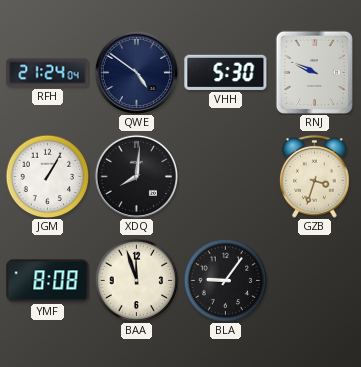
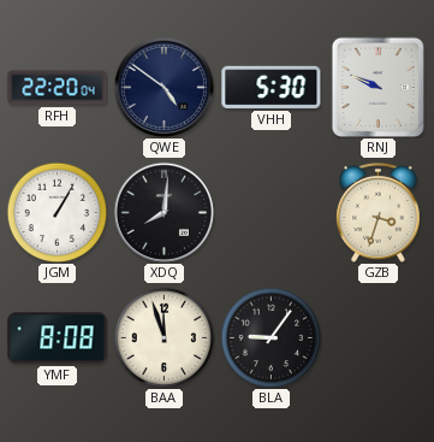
RFH: 21:24 -> 22:20
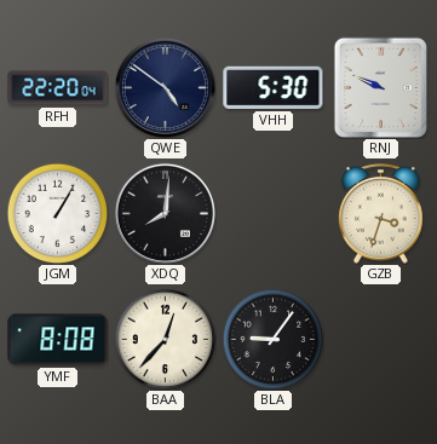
BAA: 11:57 -> 12:37
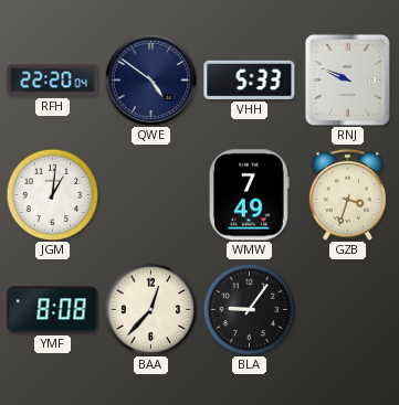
VHH: 5:30 -> 5:33
JGM: 1:05 -> 1:01
XDQ: 8:01 -> none
WMW: none -> 7:49
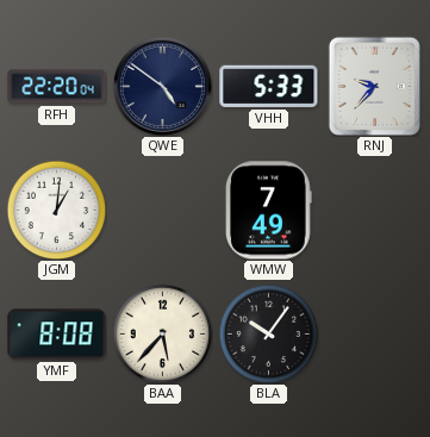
RNJ: 9:49 -> 9:37
GZB: 3:33 -> none
BAA: 12:37 -> 5:37
BLA: 9:06 -> 10:06
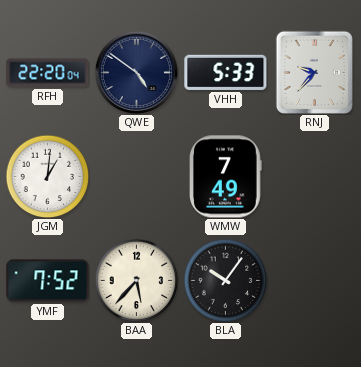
YMF: 8:08 -> 7:52
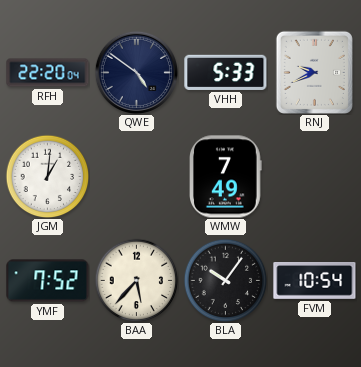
RNJ: 9:37 -> 9:41
FVM: none -> 10:54
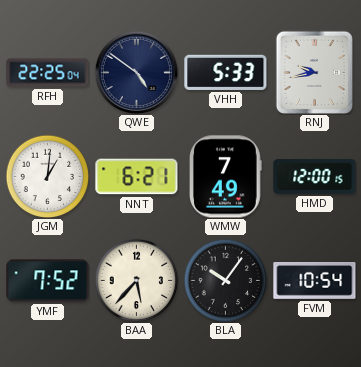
RFH: 22:20 -> 22:25
RNJ: 9:41 -> 9:43
NNT: none -> 6:21
HMD: none -> 12:00
